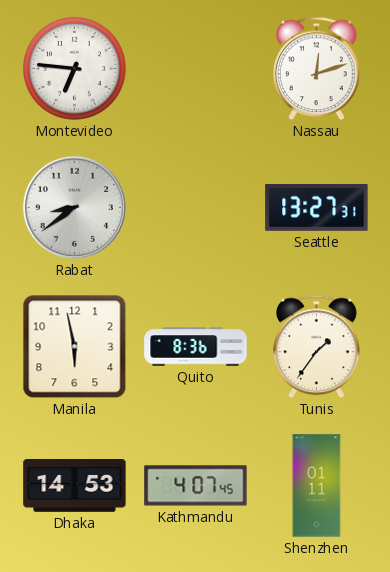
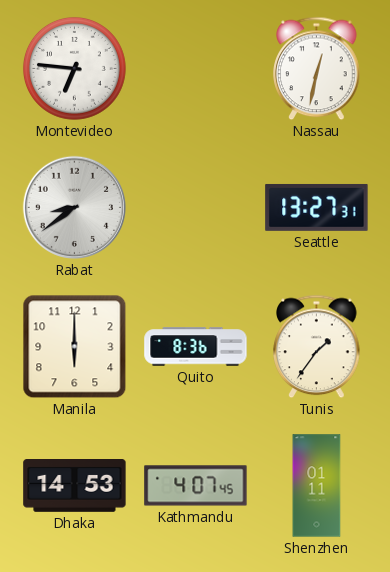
Nassau: 12:12 -> 12:32
Manila: 5:58 -> 6:00
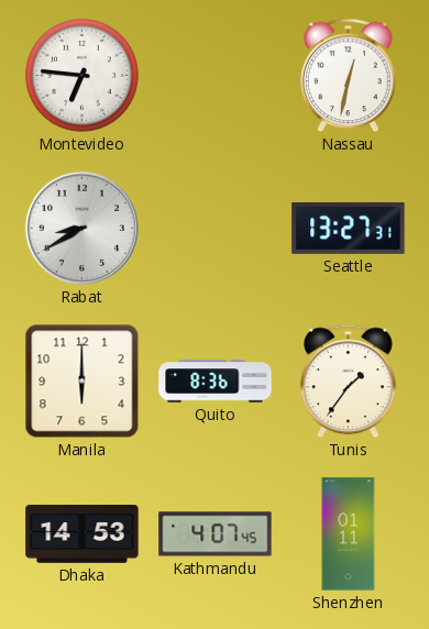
Rabat: 8:39 -> 8:40
